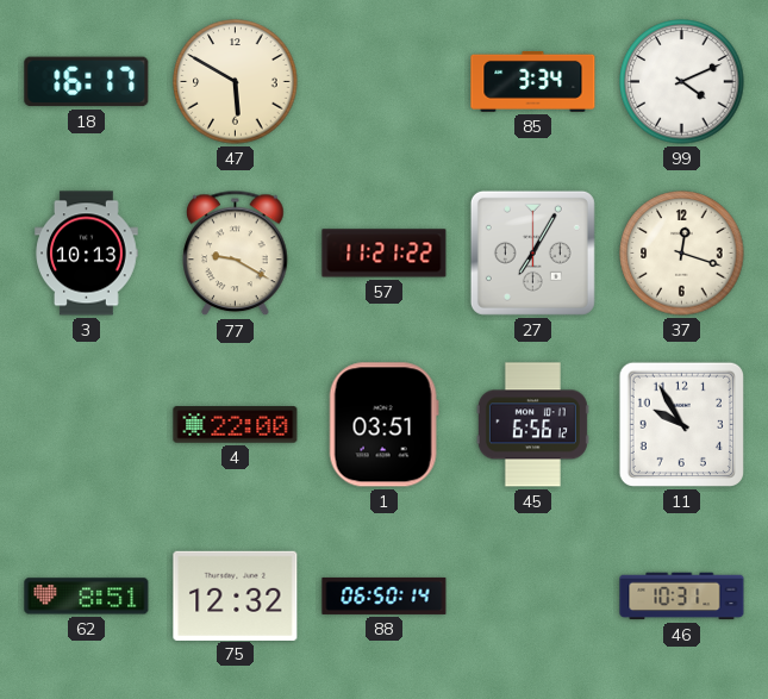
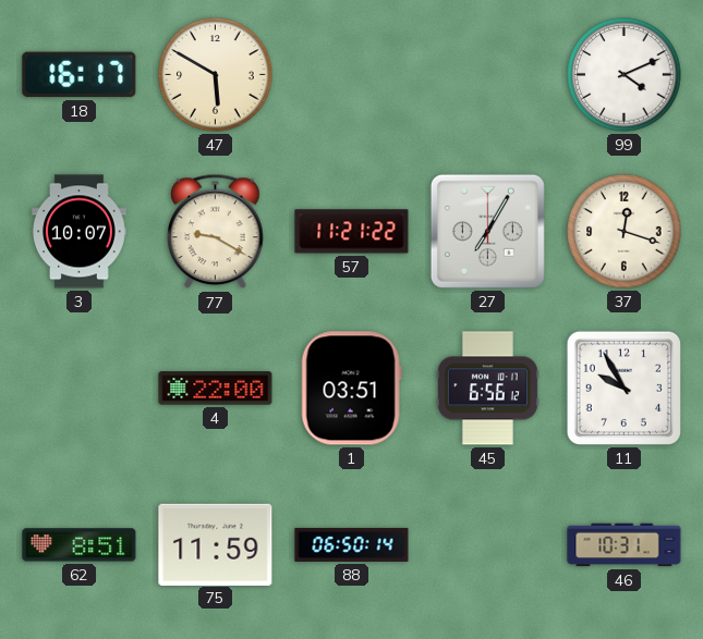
85: 3:34 -> none
3: 10:13 -> 10:07
75: 12:32 -> 11:59
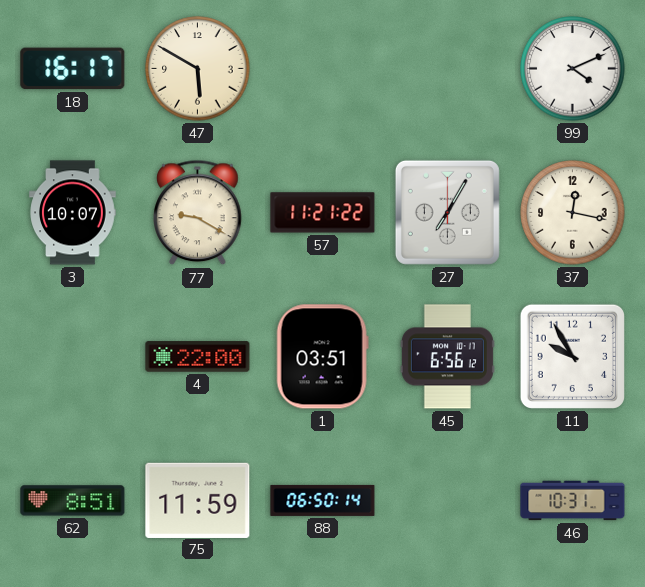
37: 12:18 -> 12:17
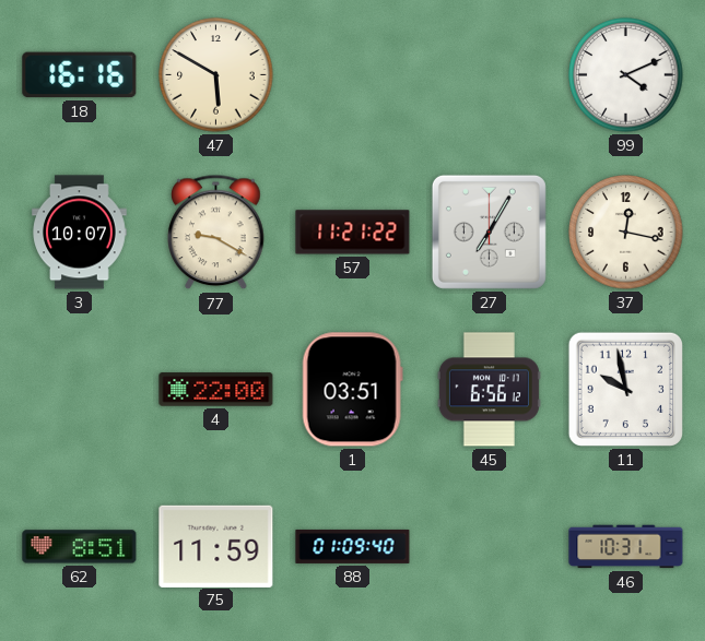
18: 16:17 -> 16:16
11: 9:55 -> 9:58
88: 06:50 -> 01:09
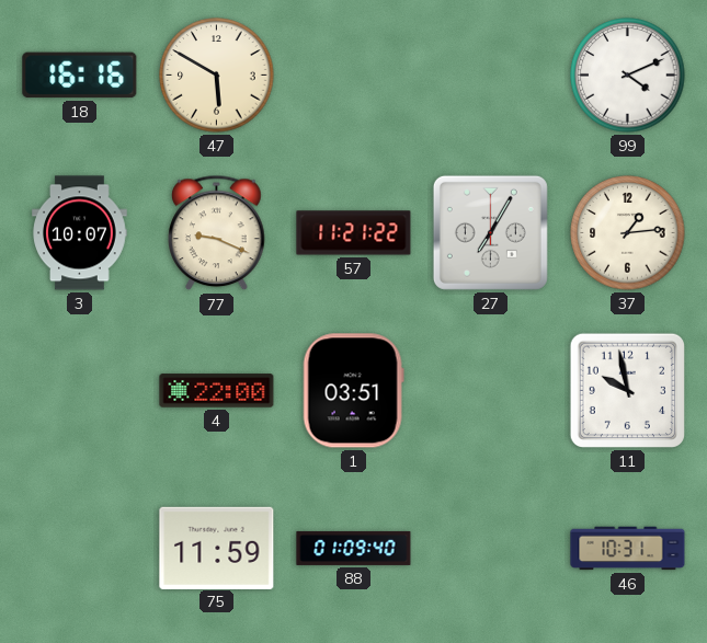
77: 9:20 -> 9:19
37: 12:17 -> 1:14
45: 6:56 -> none
62: 8:51 -> none
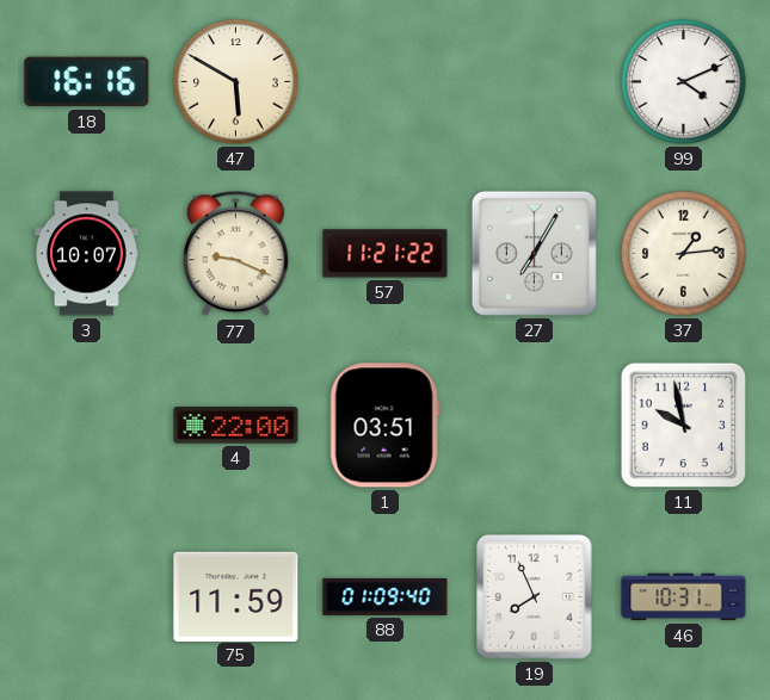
19: none -> 7:56
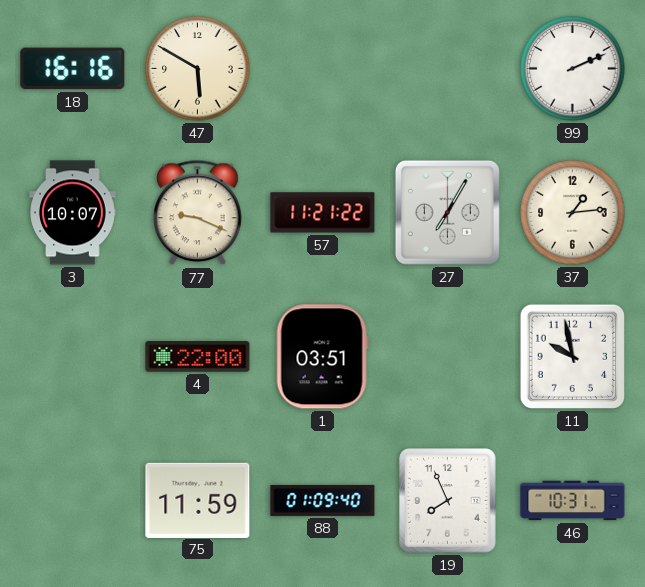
99: 4:11 -> 2:11
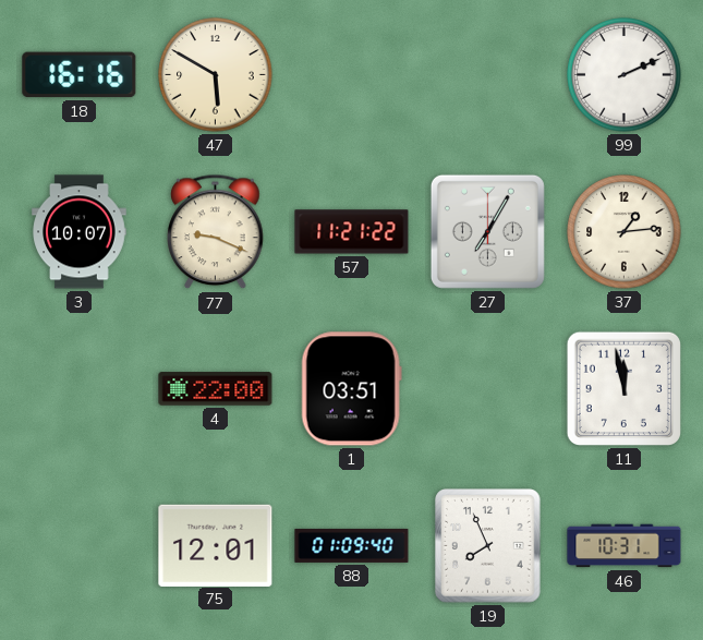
11: 9:58 -> 11:58
75: 11:59 -> 12:01
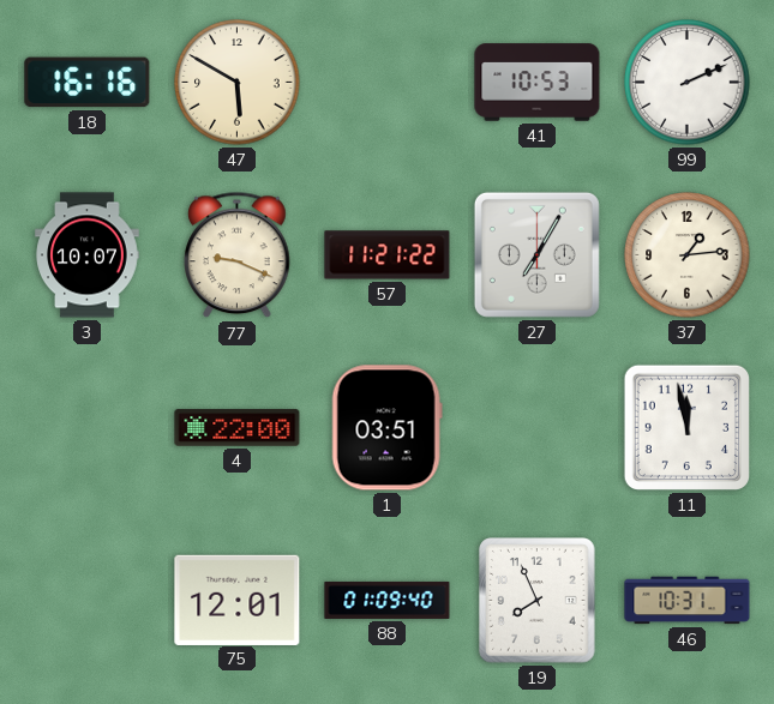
41: none -> 10:53
